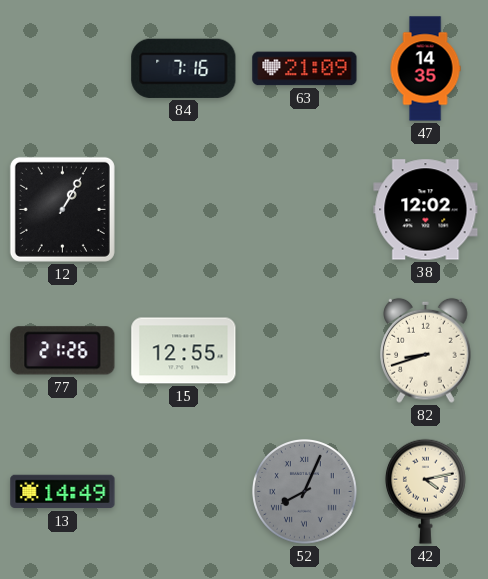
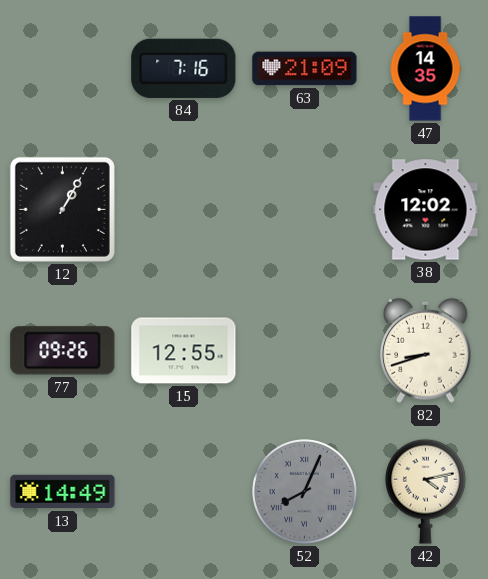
77: 21:26 -> 09:26
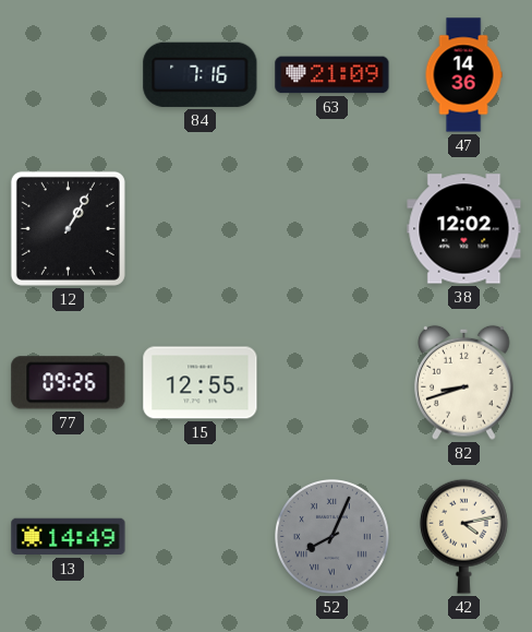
47: 14:35 -> 14:36
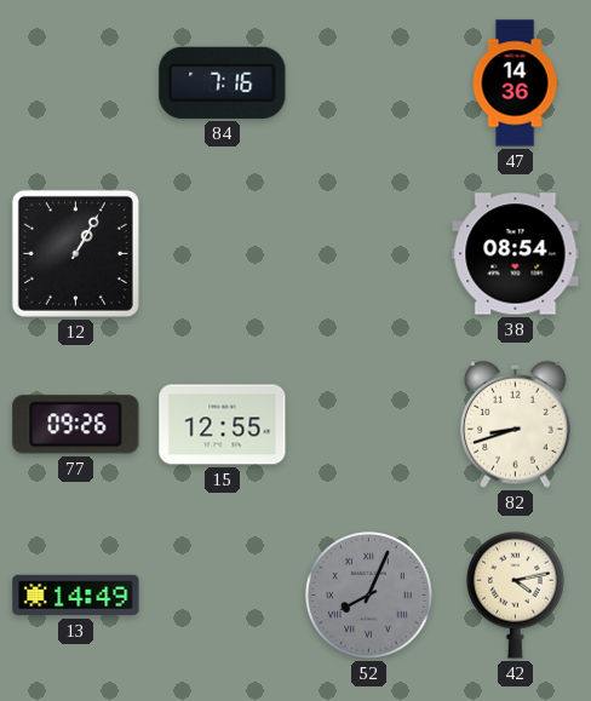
63: 21:09 -> none
38: 12:02 -> 08:54
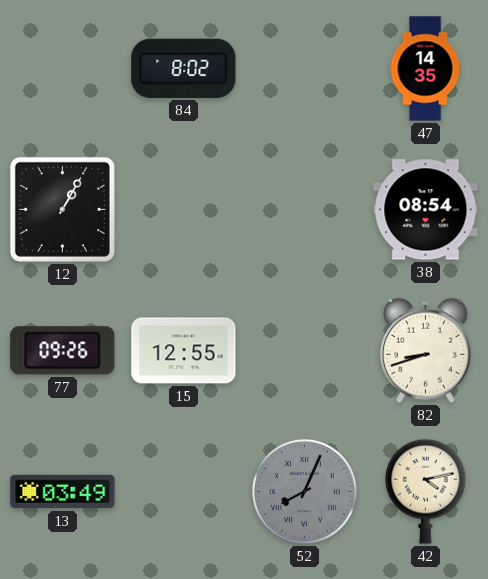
84: 7:16 -> 8:02
47: 14:36 -> 14:35
13: 14:49 -> 03:49
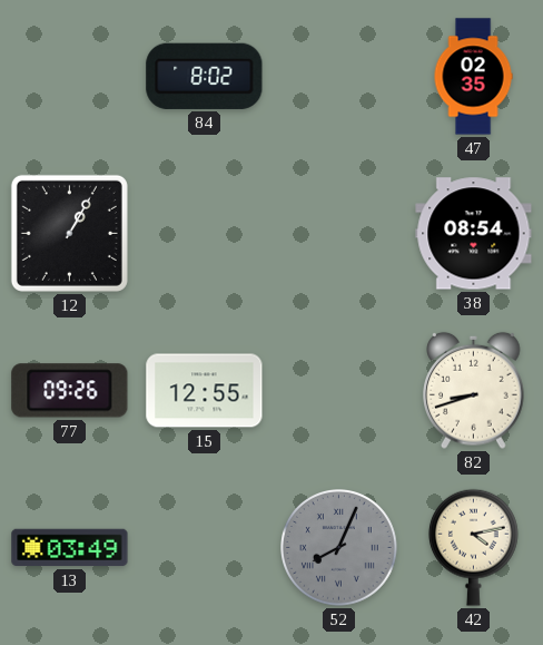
47: 14:35 -> 02:35
